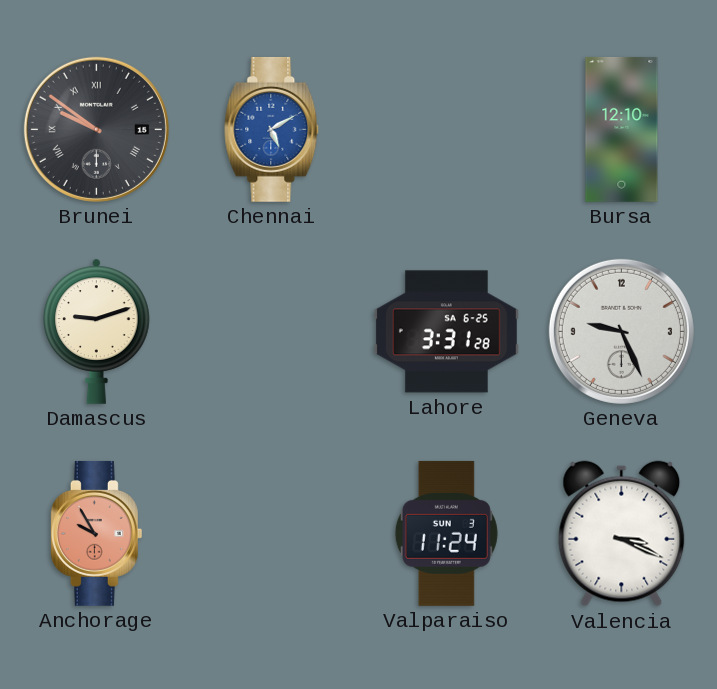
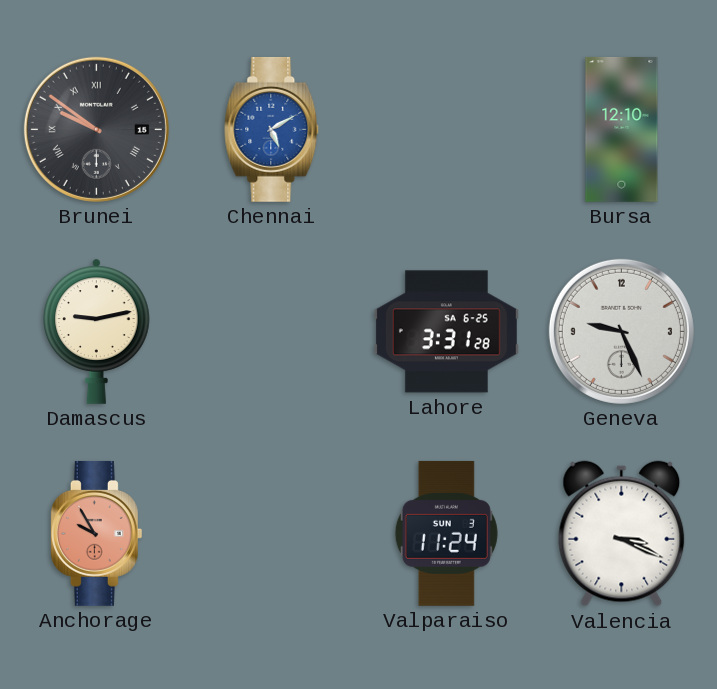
Damascus: 9:12 -> 9:13
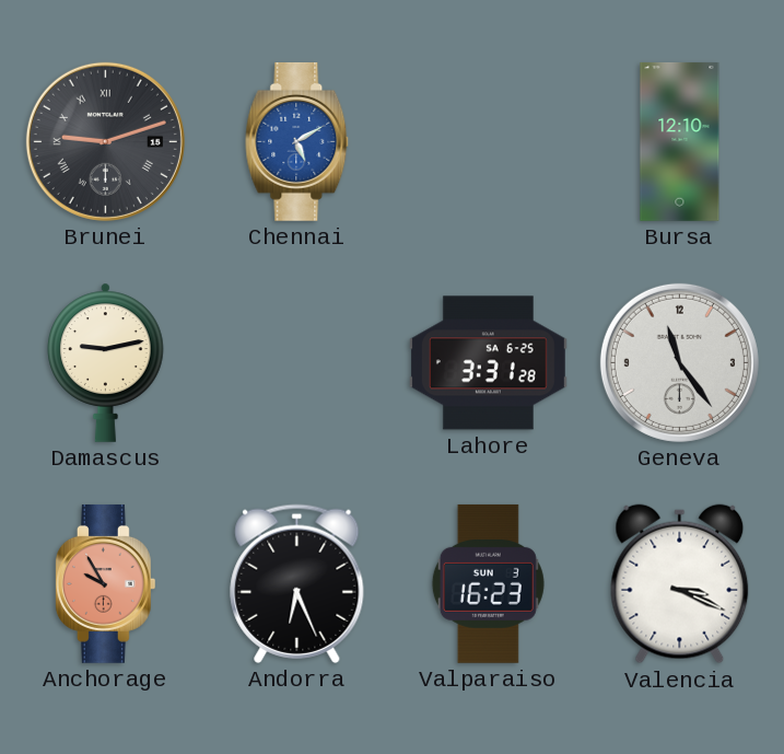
Brunei: 9:51 -> 9:12
Geneva: 9:26 -> 11:24
Andorra: none -> 6:26
Valparaiso: 11:24 -> 16:23
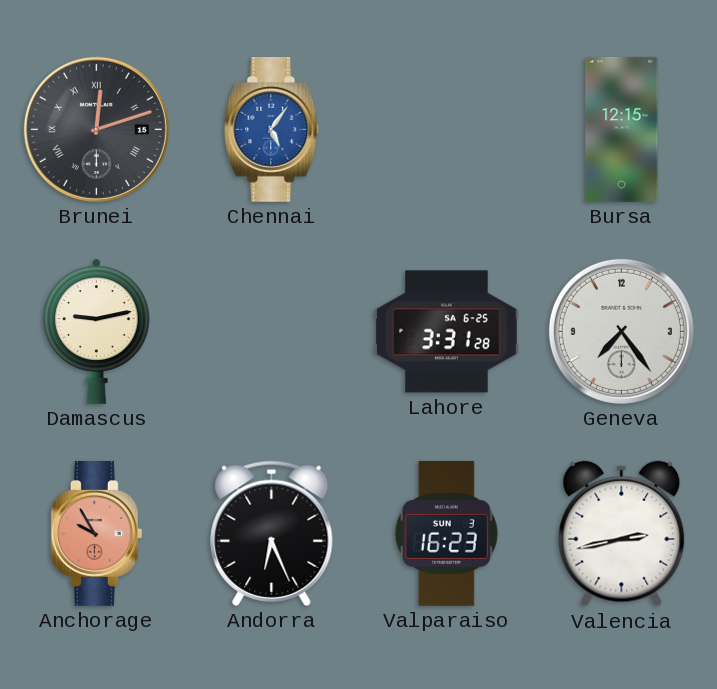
Brunei: 9:12 -> 12:12
Chennai: 5:10 -> 5:06
Bursa: 12:10 -> 12:15
Geneva: 11:24 -> 7:24
Valencia: 3:19 -> 2:43
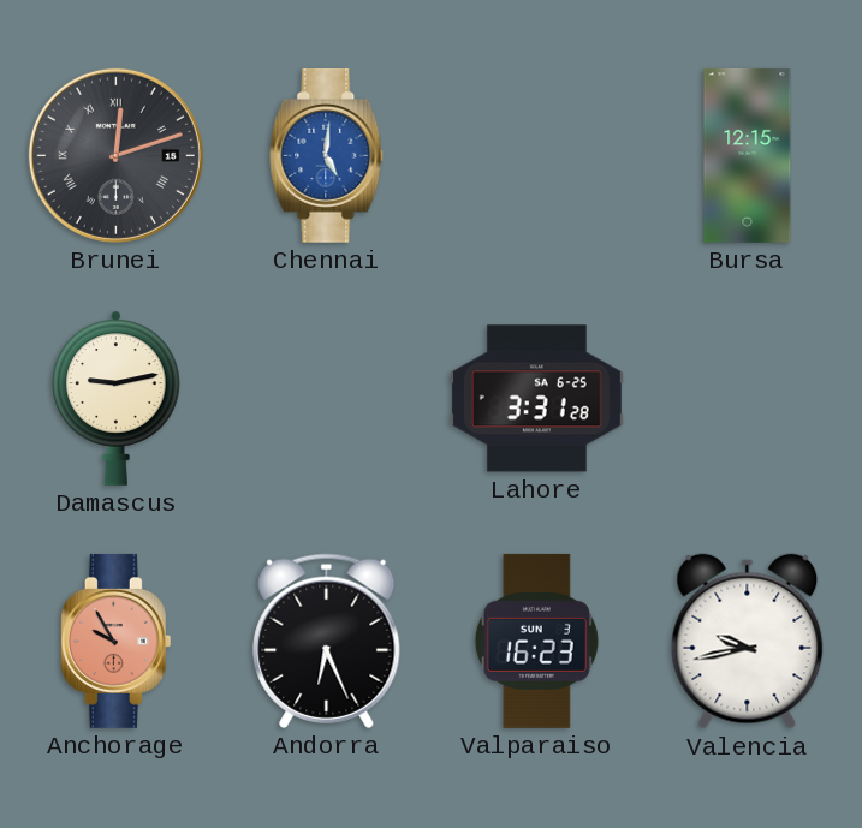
Chennai: 5:06 -> 5:01
Geneva: 7:24 -> none
Valencia: 2:43 -> 9:43
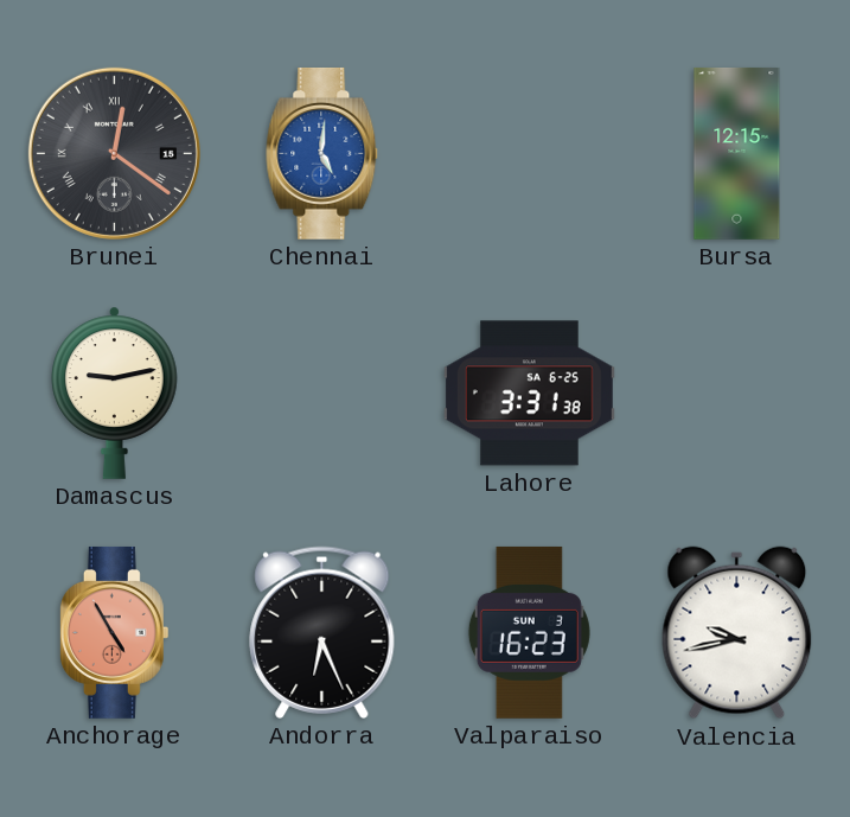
Brunei: 12:12 -> 12:21
Lahore: 3:31:28 -> 3:31:38
Anchorage: 9:55 -> 4:55
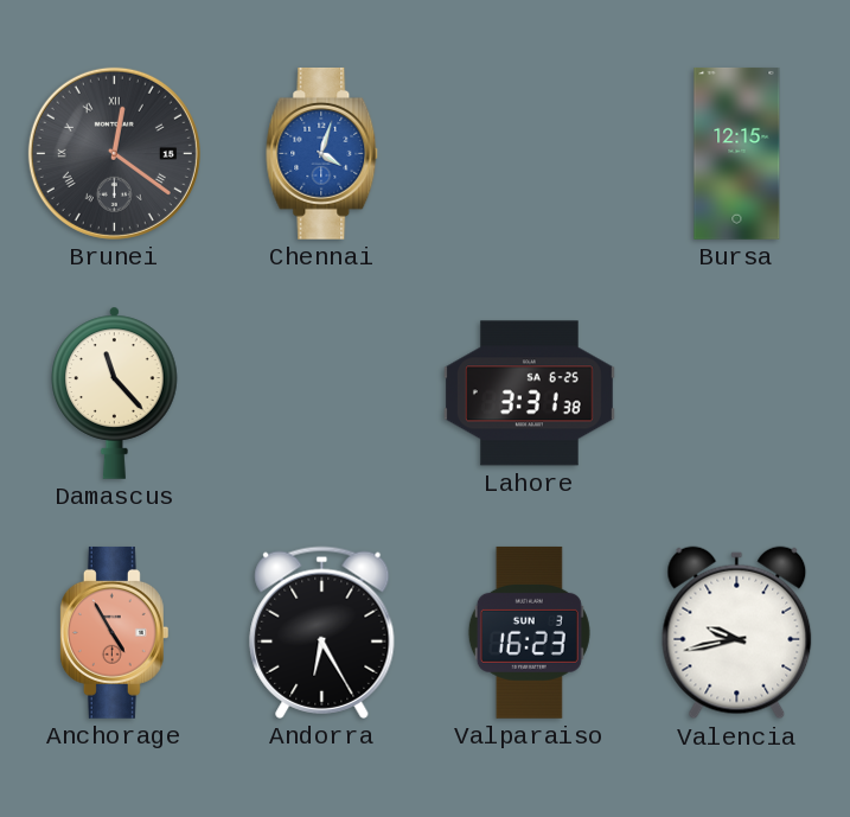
Chennai: 5:01 -> 4:03
Damascus: 9:13 -> 11:23
Andorra: 6:26 -> 6:25
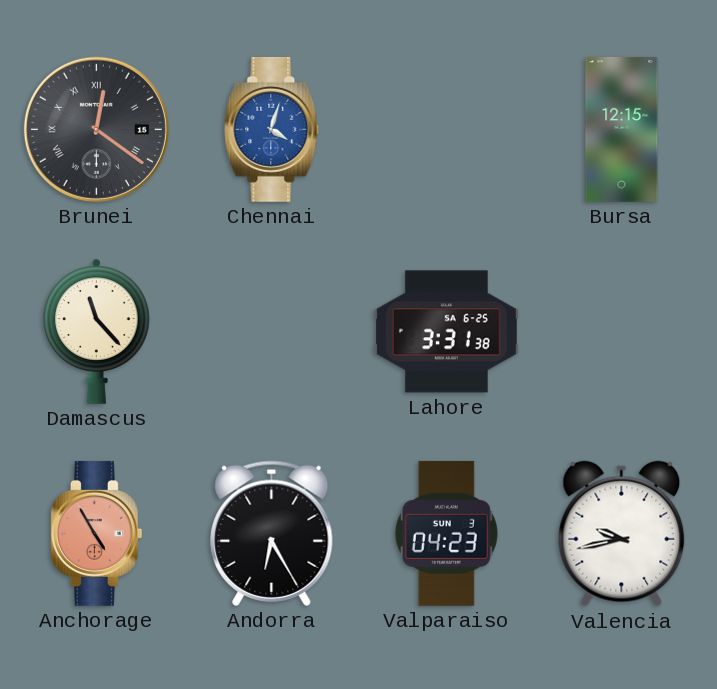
Valparaiso: 16:23 -> 04:23
